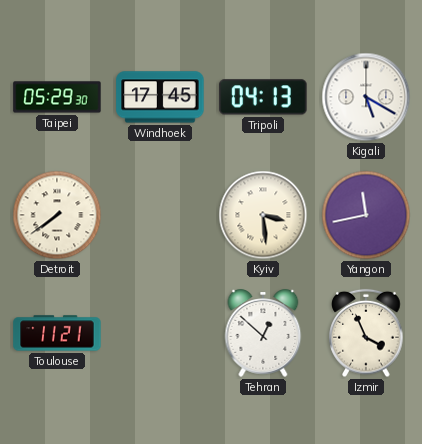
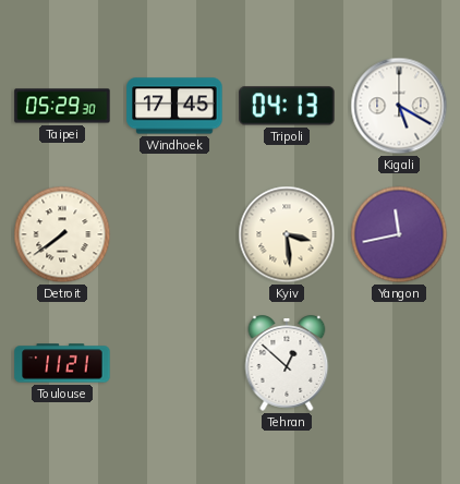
Izmir: 3:56 -> none
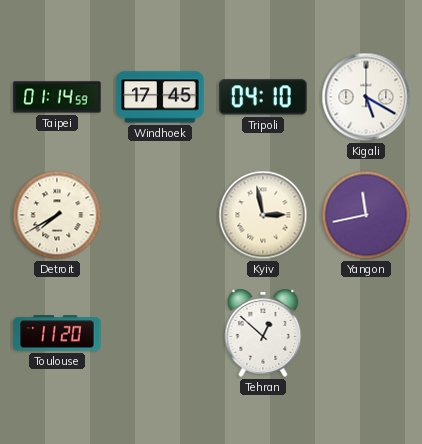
Taipei: 05:29 -> 01:14
Tripoli: 04:13 -> 04:10
Detroit: 7:39 -> 7:40
Kyiv: 3:29 -> 2:58
Toulouse: 11:21 -> 11:20
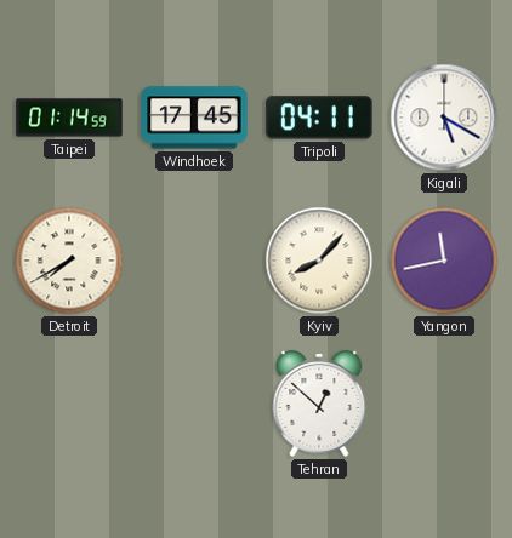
Tripoli: 04:10 -> 04:11
Kyiv: 2:58 -> 8:07
Toulouse: 11:20 -> none
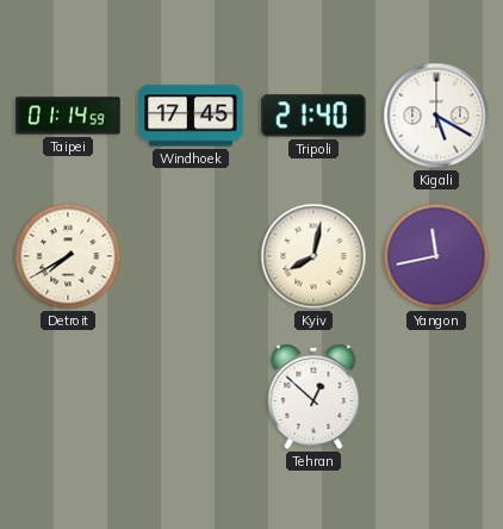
Tripoli: 04:11 -> 21:40
Kyiv: 8:07 -> 8:02
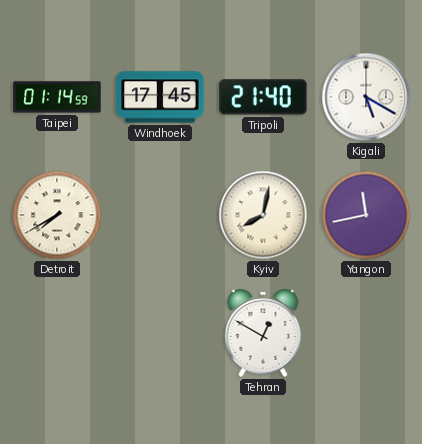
Tehran: 12:52 -> 12:50
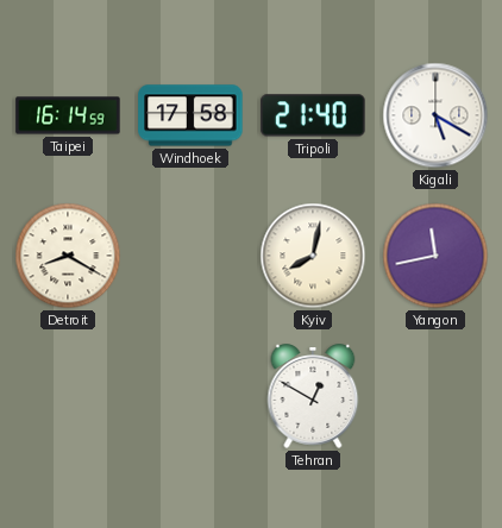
Taipei: 01:14 -> 16:14
Windhoek: 17:45 -> 17:58
Detroit: 7:40 -> 8:20
